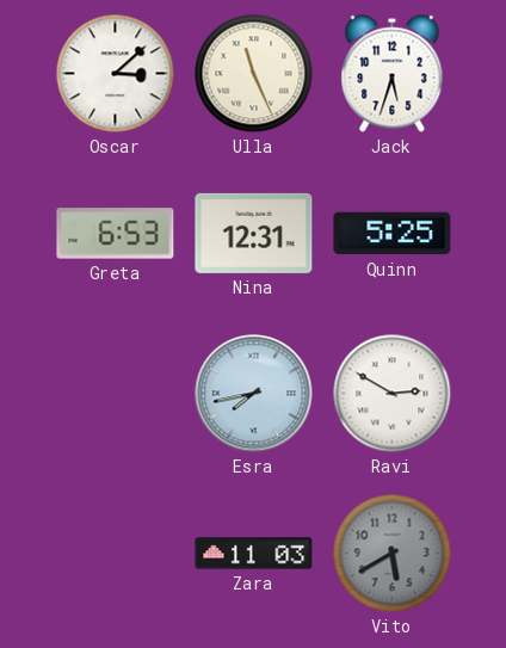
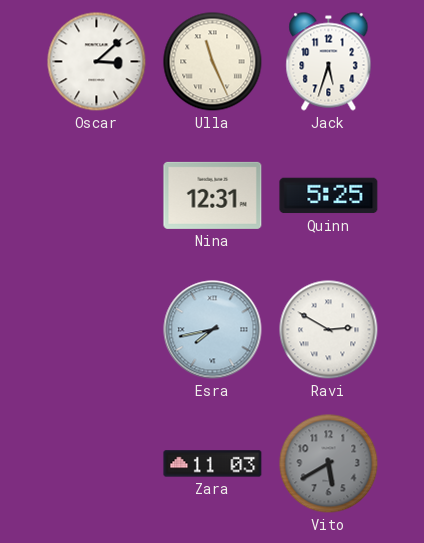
Greta: 6:53 -> none
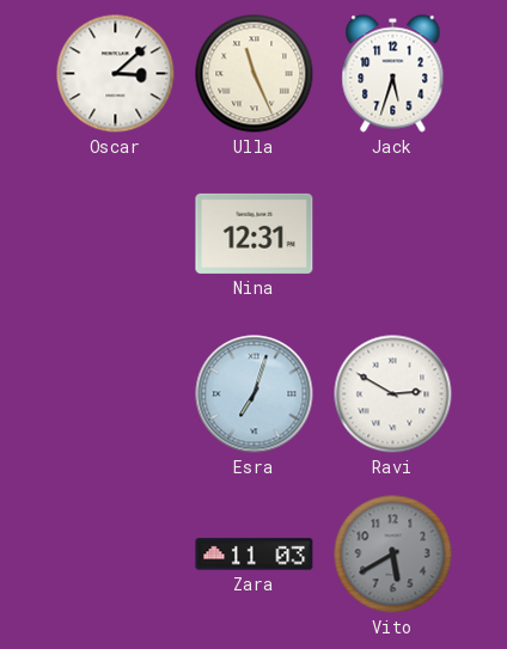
Quinn: 5:25 -> none
Esra: 7:43 -> 7:03
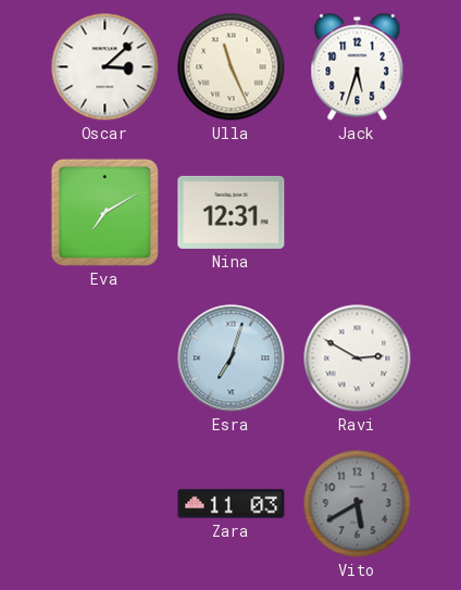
Eva: none -> 7:10
